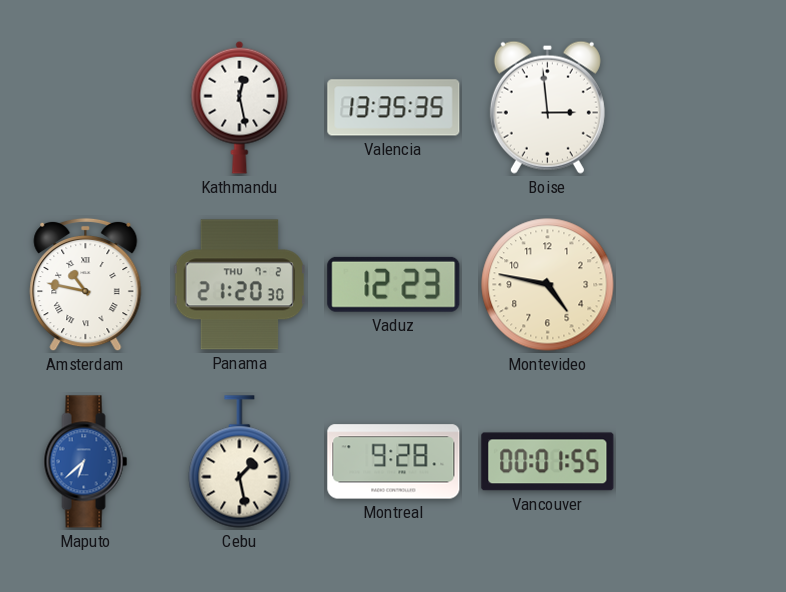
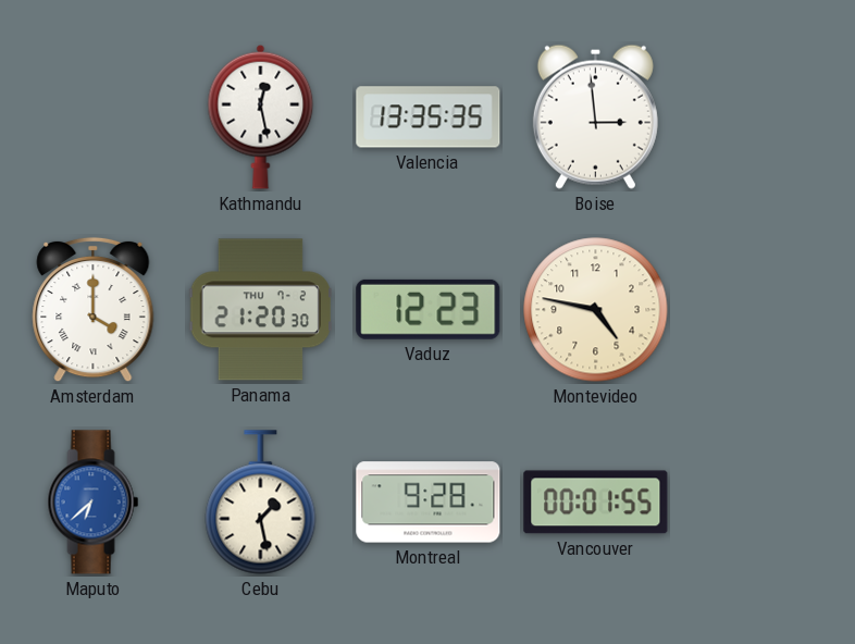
Amsterdam: 10:47 -> 4:00
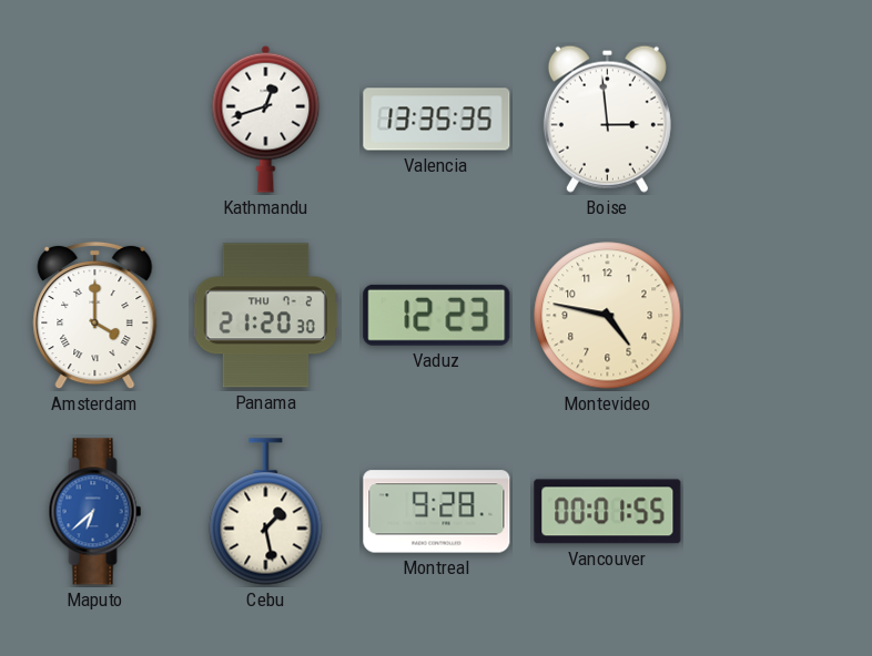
Kathmandu: 12:28 -> 12:42
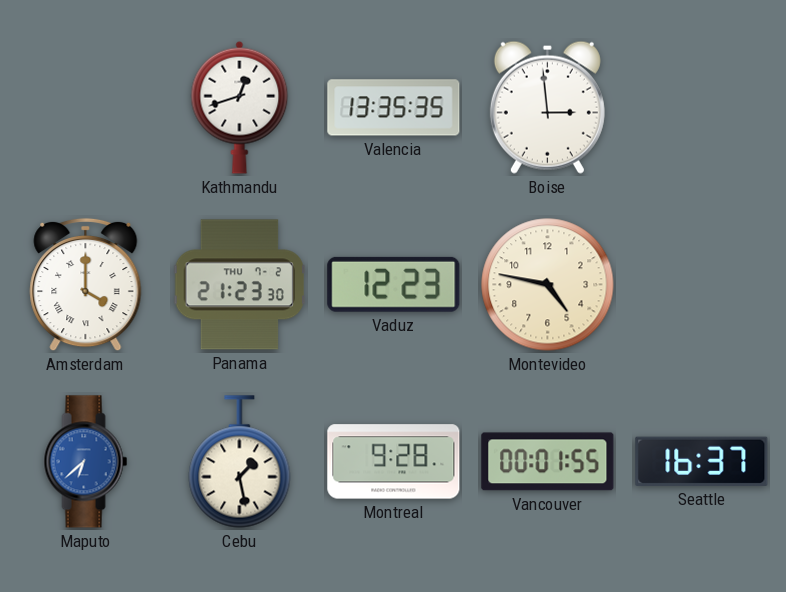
Panama: 21:20 -> 21:23
Seattle: none -> 16:37
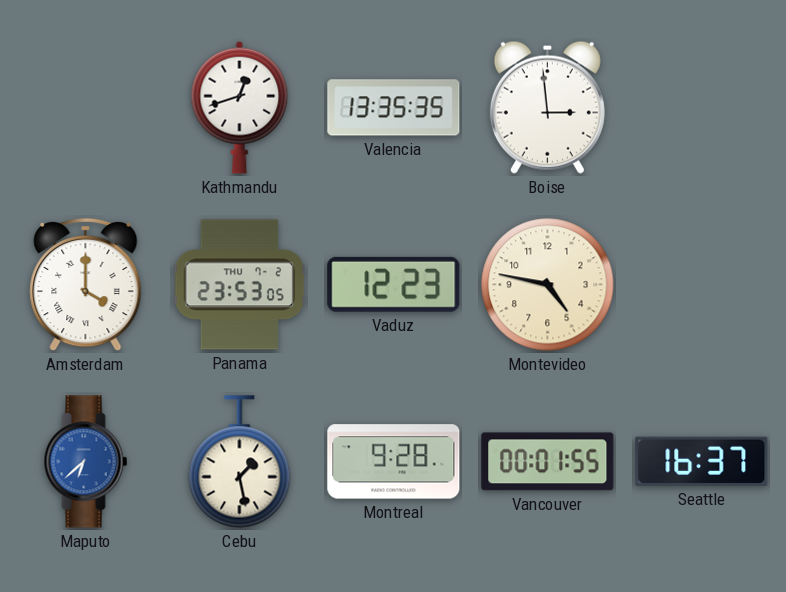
Panama: 21:23 -> 23:53
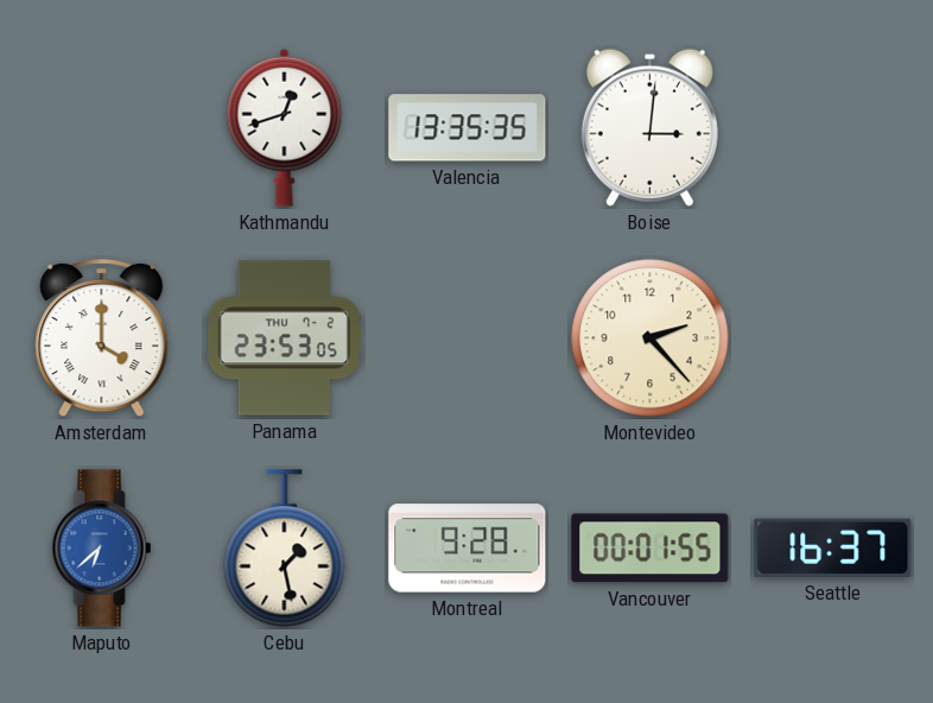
Boise: 2:59 -> 3:01
Vaduz: 12:23 -> none
Montevideo: 4:47 -> 2:23
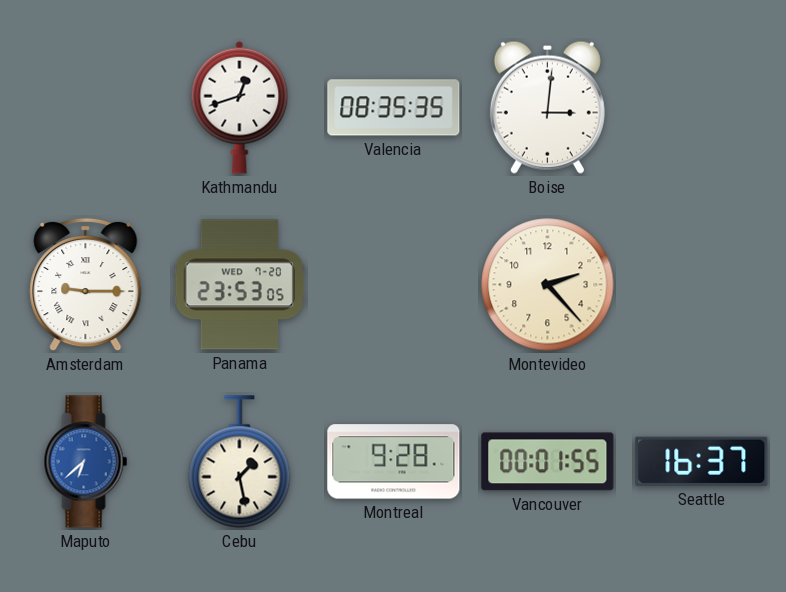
Valencia: 13:35 -> 08:35
Amsterdam: 4:00 -> 9:15
Panama date: THU 7-2 -> WED 7-20
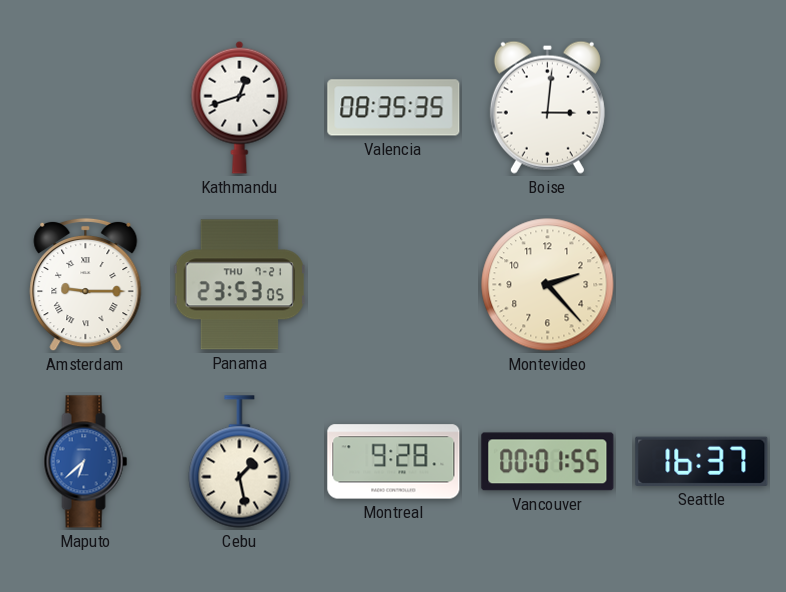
Panama date: WED 7-20 -> THU 7-21
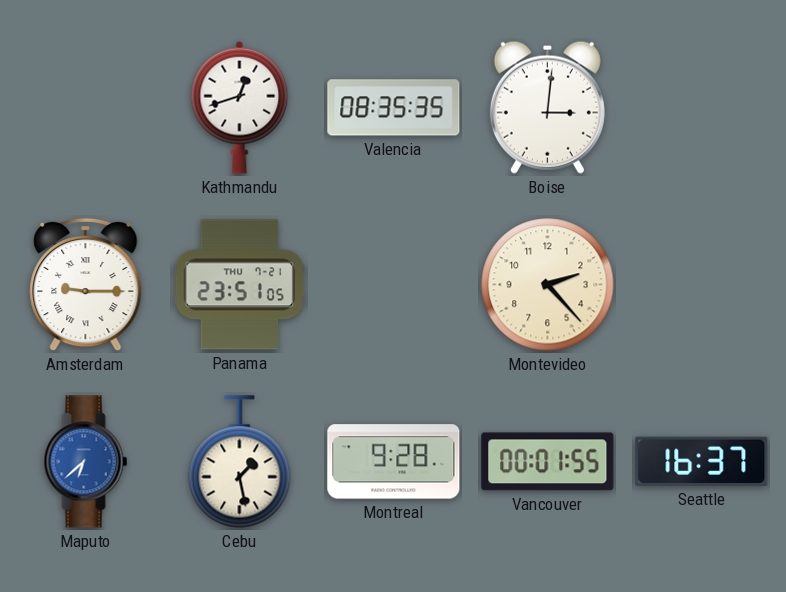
Panama: 23:53 -> 23:51
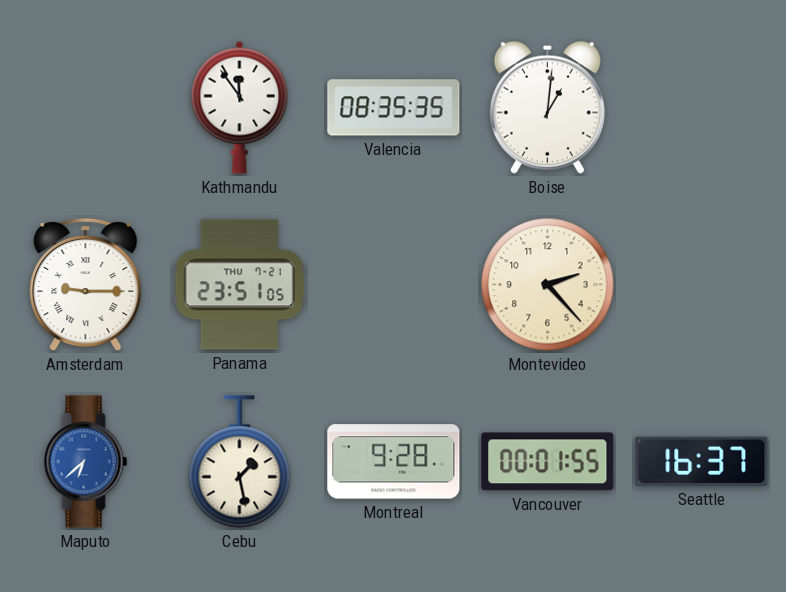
Kathmandu: 12:42 -> 11:54
Boise: 3:01 -> 1:01
